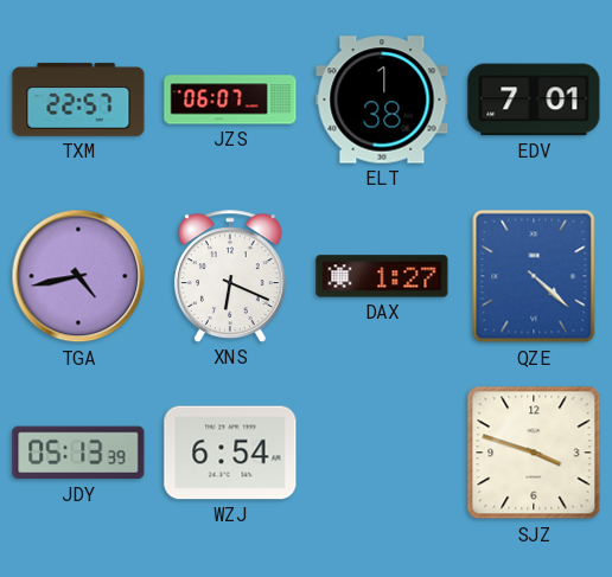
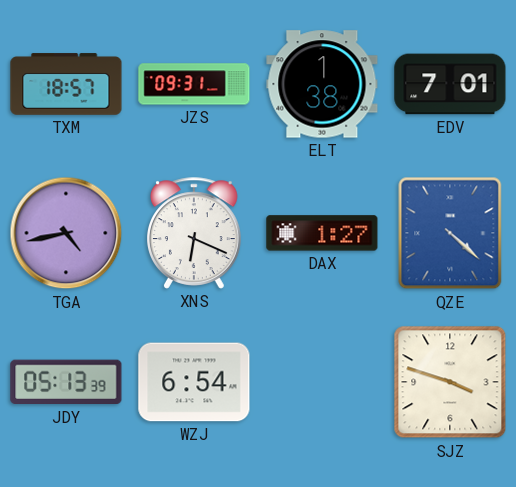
TXM: 22:57 -> 18:57
JZS: 06:07 -> 09:31
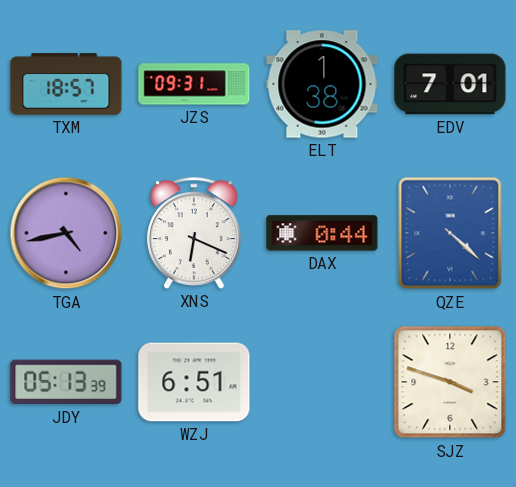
DAX: 1:27 -> 0:44
WZJ: 6:54 -> 6:51
